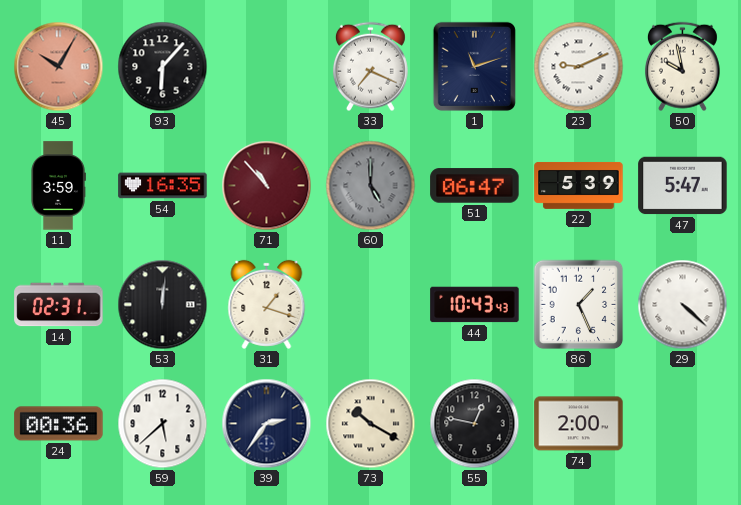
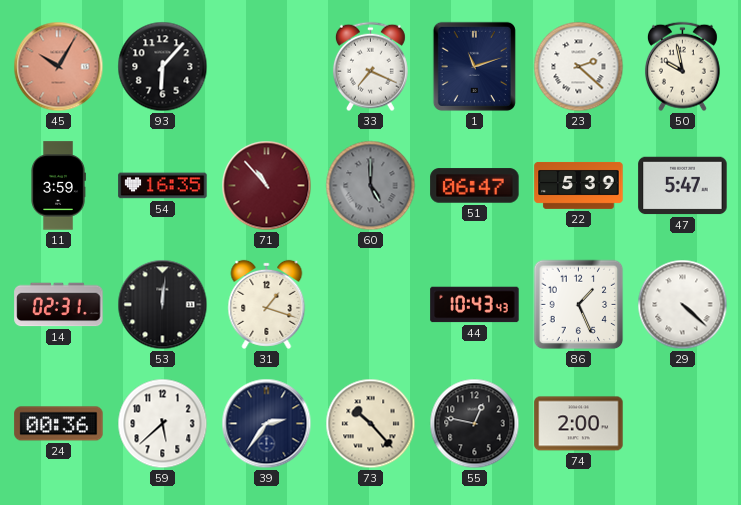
23: 9:11 -> 2:22
73: 10:20 -> 10:23
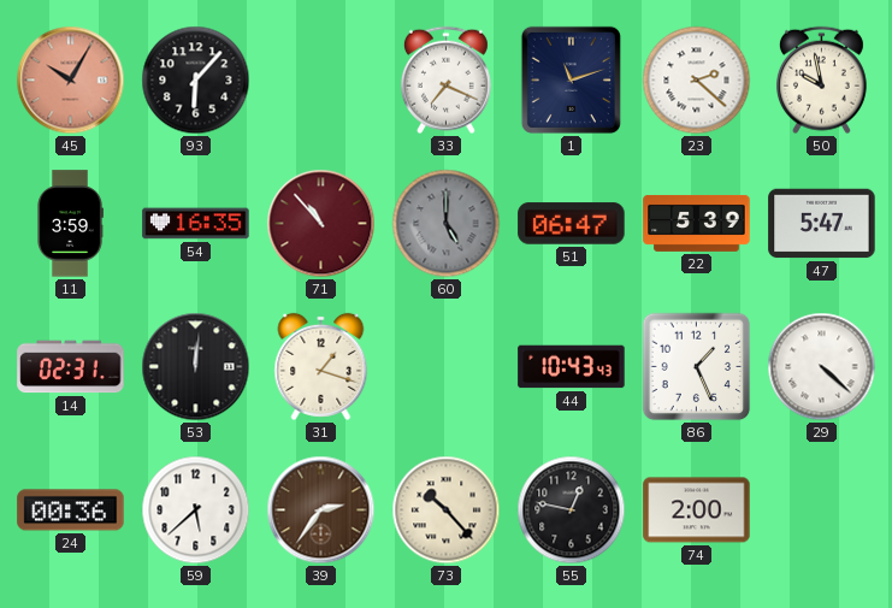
39 dial: navy -> brown
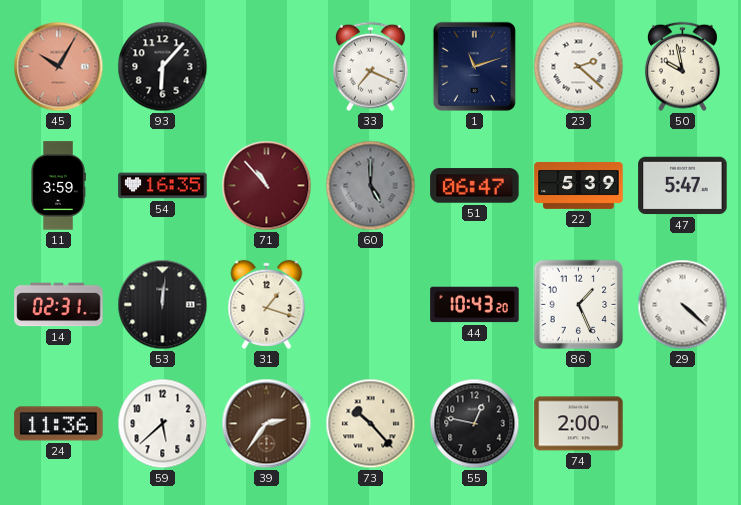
44: 10:43:43 -> 10:43:20
24: 00:36 -> 11:36
